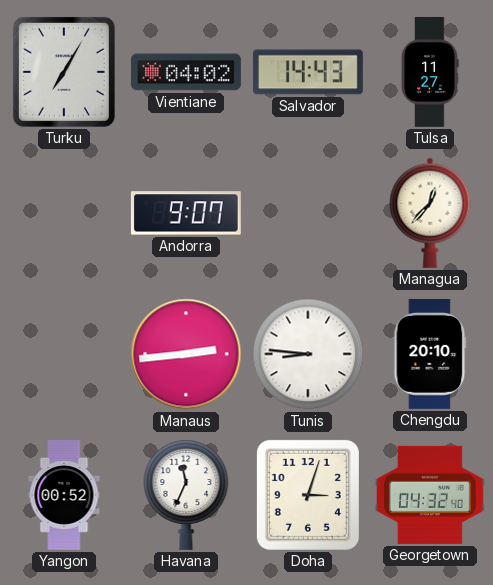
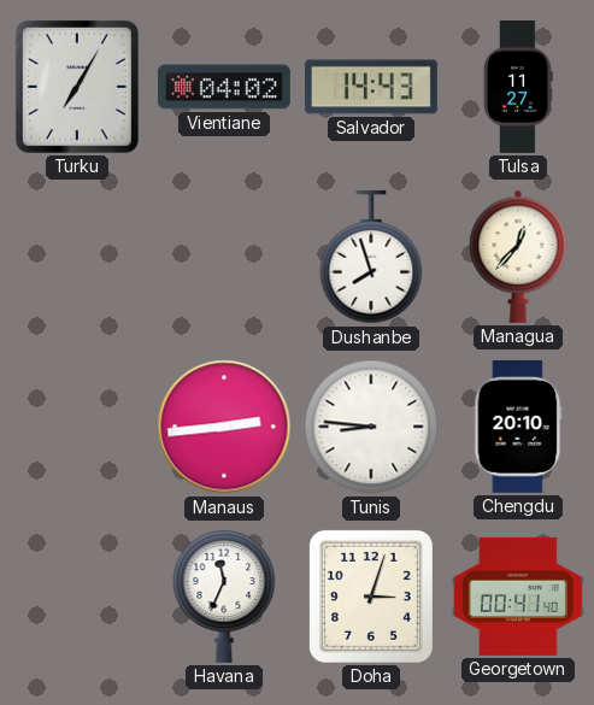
Andorra: 9:07 -> none
Dushanbe: none -> 7:57
Yangon: 00:52 -> none
Georgetown: 04:32 -> 00:41
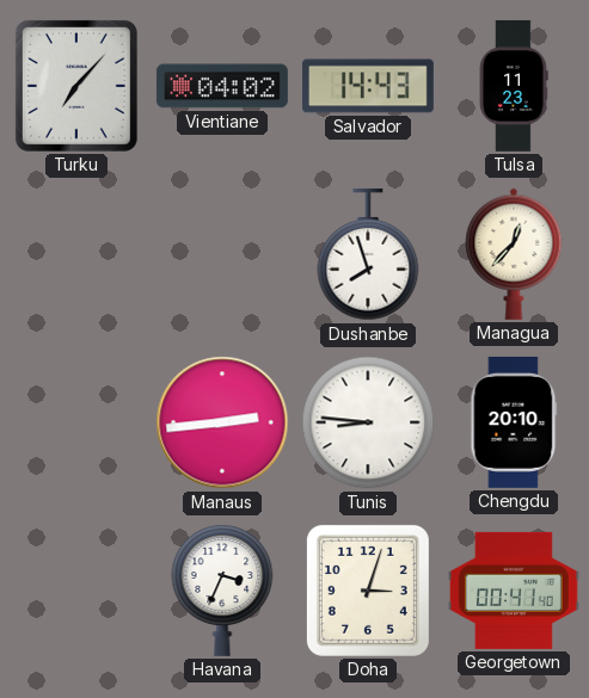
Turku: 7:05 -> 7:07
Tulsa: 11:27 -> 11:23
Havana: 11:34 -> 3:34
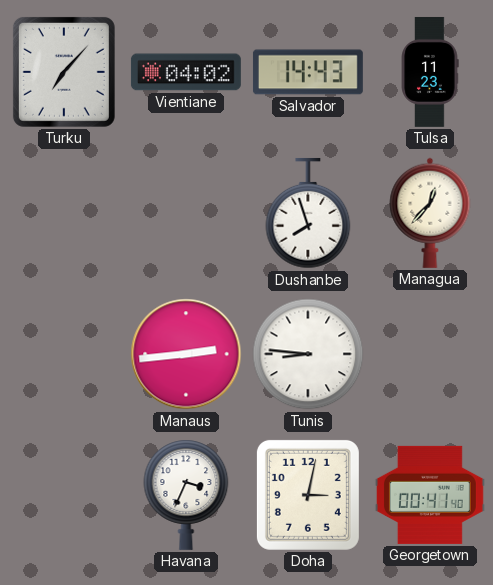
Chengdu: 20:10 -> none
Doha: 3:03 -> 3:02
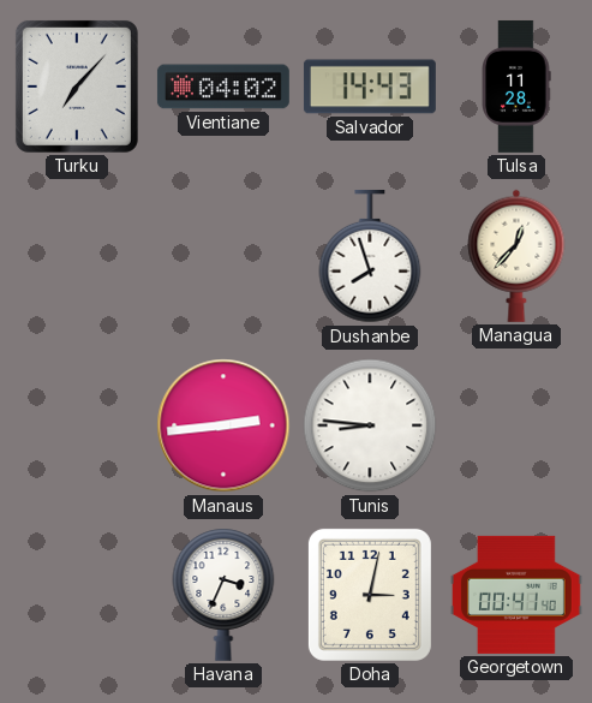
Tulsa: 11:23 -> 11:28
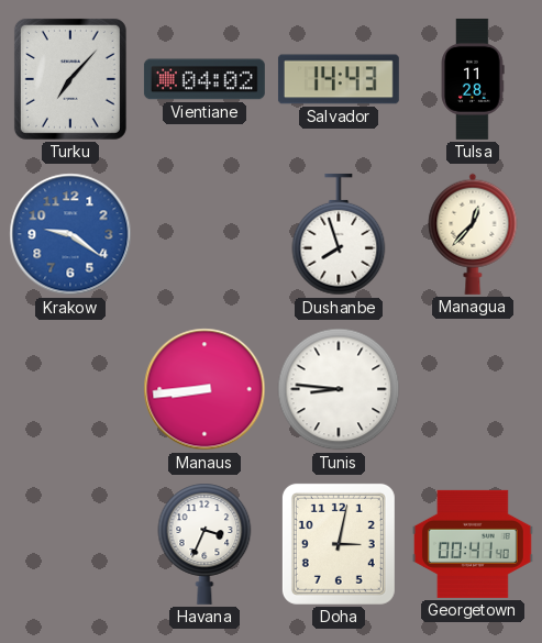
Krakow: none -> 9:21
Manaus: 2:44 -> 8:44
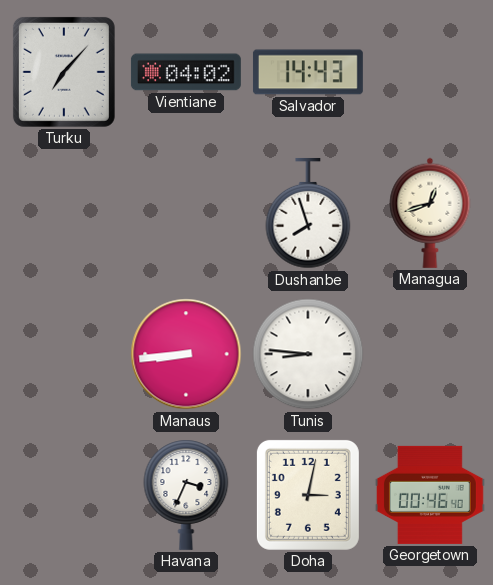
Tulsa: 11:28 -> none
Krakow: 9:21 -> none
Managua: 12:37 -> 12:42
Georgetown: 00:41 -> 00:46
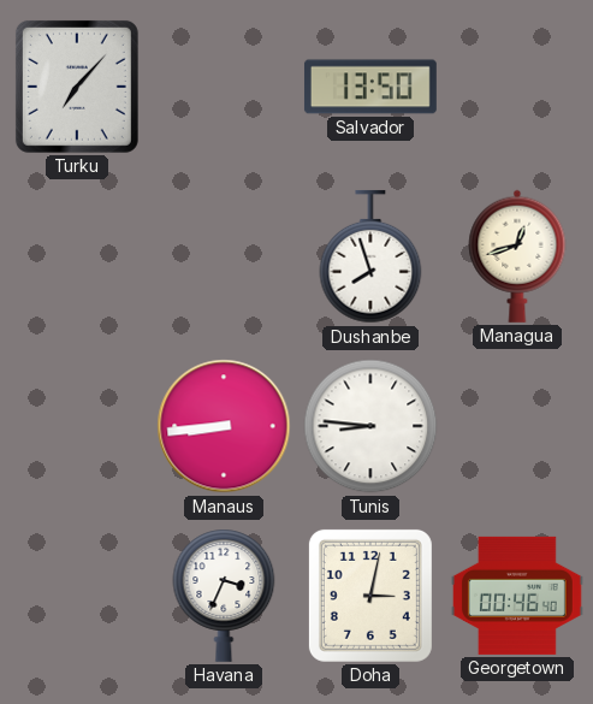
Vientiane: 04:02 -> none
Salvador: 14:43 -> 13:50
